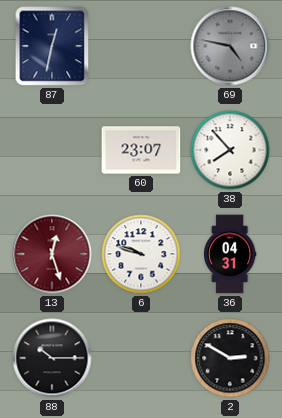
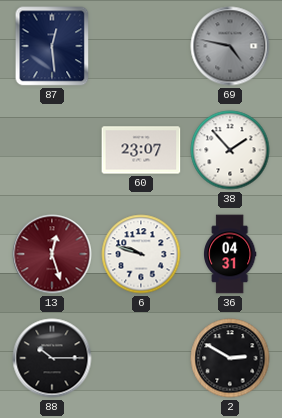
87: 12:32 -> 12:29
38: 7:53 -> 1:53
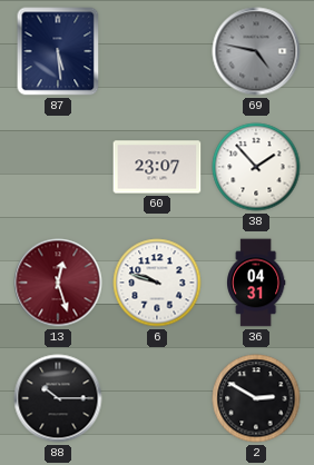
87: 12:29 -> 5:29
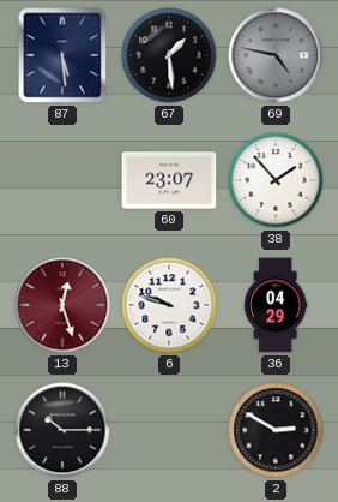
67: none -> 1:29
36: 04:31 -> 04:29
